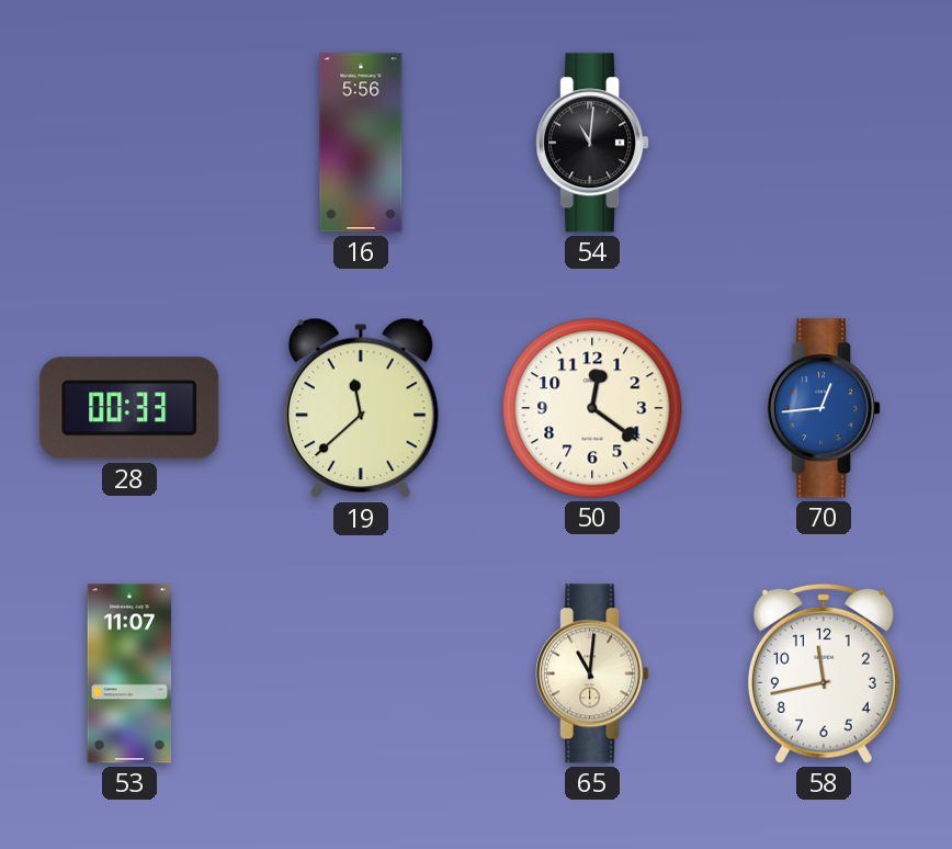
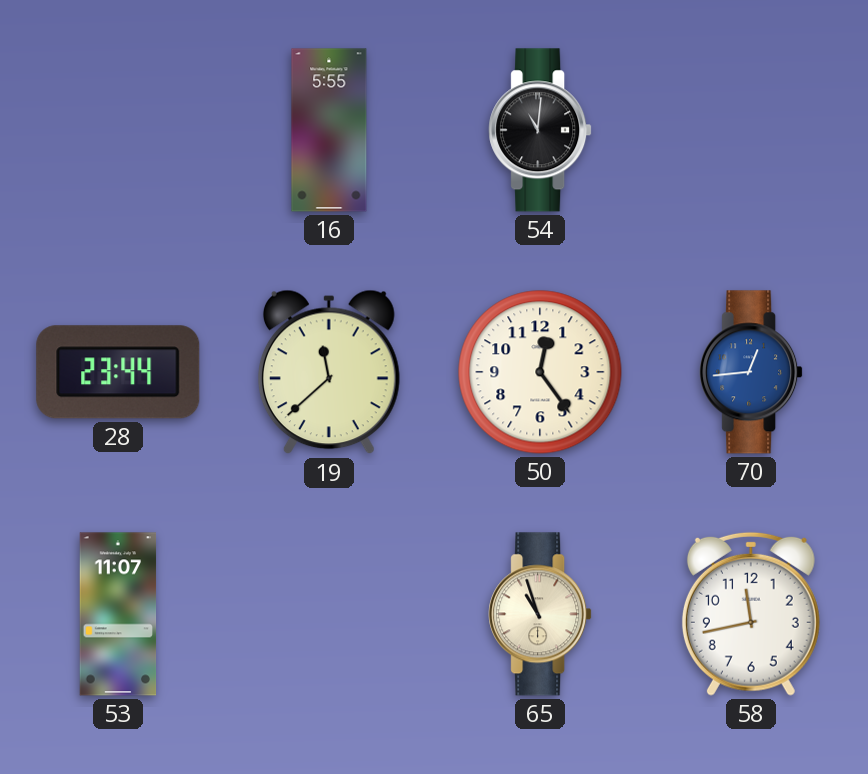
16: 5:56 -> 5:55
28: 00:33 -> 23:44
50: 12:21 -> 12:24
65: 11:01 -> 10:57
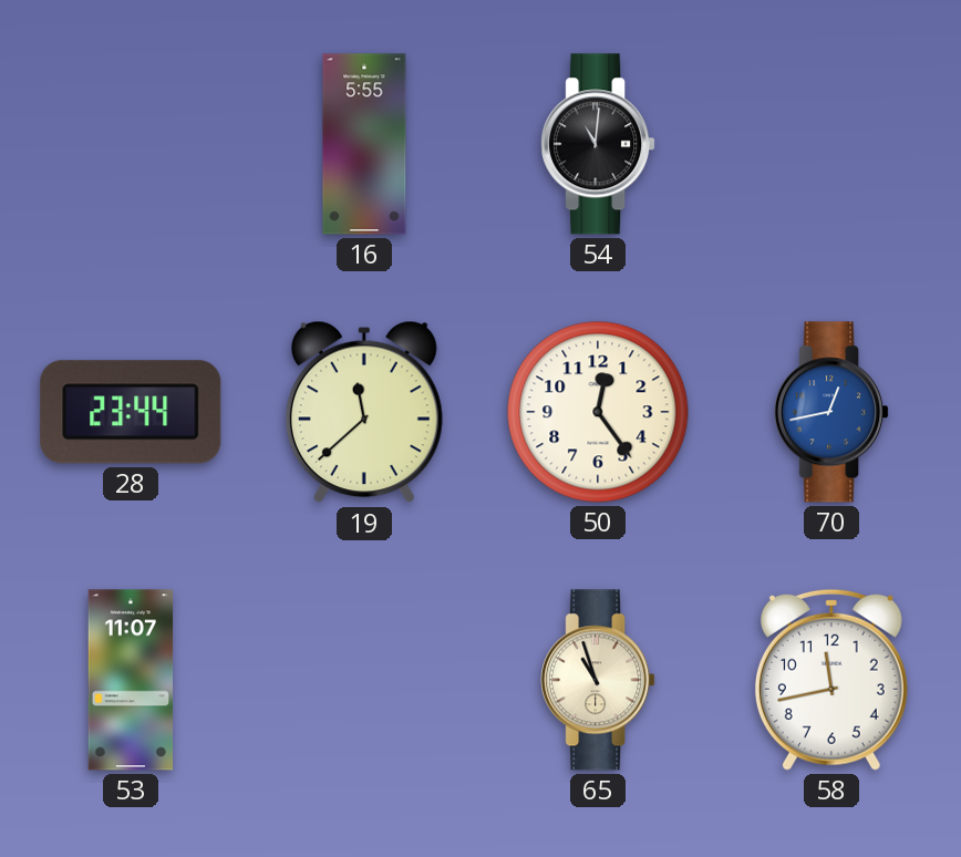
70: 12:44 -> 12:43
